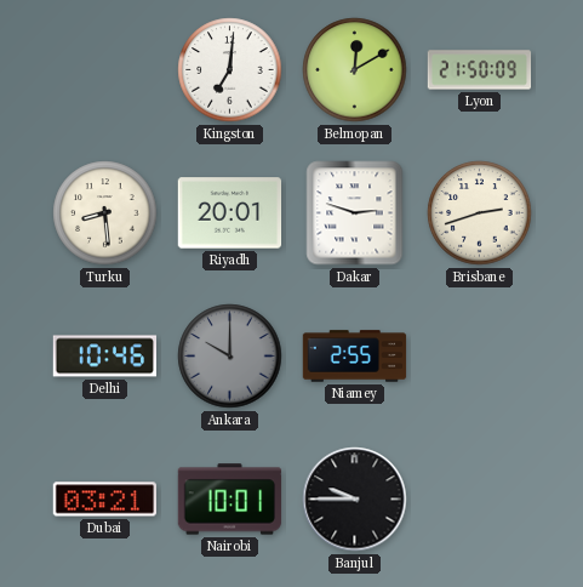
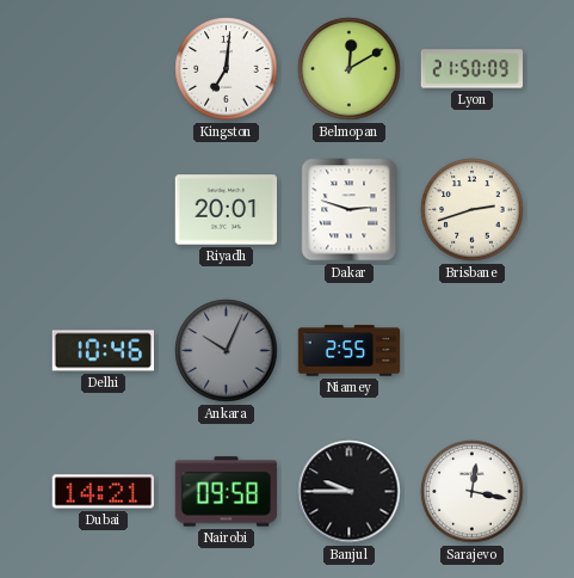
Turku: 8:29 -> none
Ankara: 10:00 -> 10:04
Dubai: 03:21 -> 14:21
Nairobi: 10:01 -> 09:58
Sarajevo: none -> 12:17
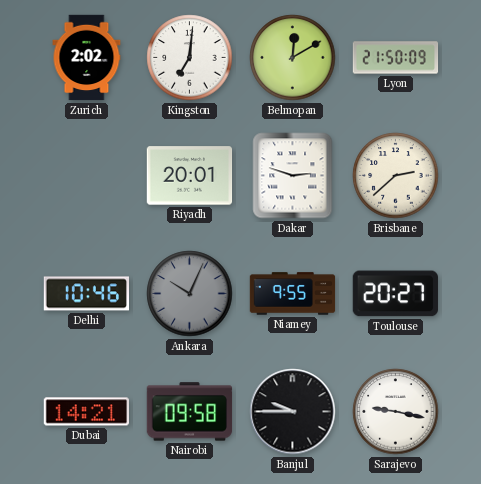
Zurich: none -> 2:02
Brisbane: 2:42 -> 2:38
Niamey: 2:55 -> 9:55
Toulouse: none -> 20:27
Sarajevo: 12:17 -> 9:17
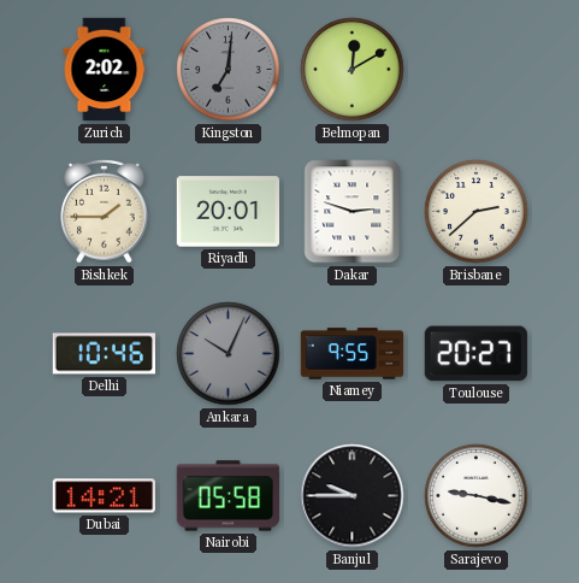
Kingston dial: white -> grey
Lyon: 21:50 -> none
Bishkek: none -> 1:45
Nairobi: 09:58 -> 05:58
